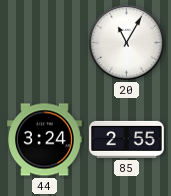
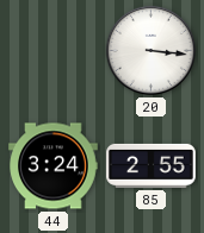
20: 11:05 -> 3:16
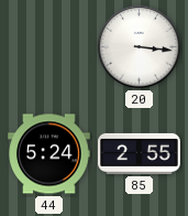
44: 3:24 -> 5:24
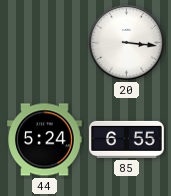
85: 2:55 -> 6:55
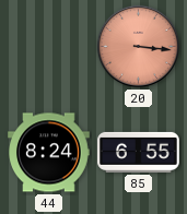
20 dial: white -> salmon
44: 5:24 -> 8:24
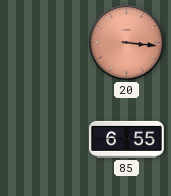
44: 8:24 -> none
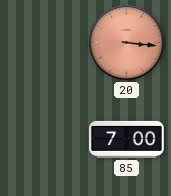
85: 6:55 -> 7:00
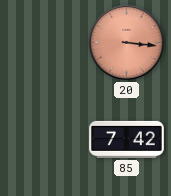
85: 7:00 -> 7:42
